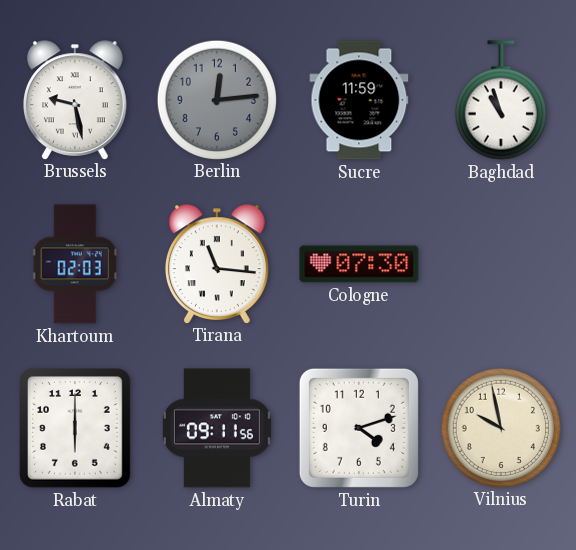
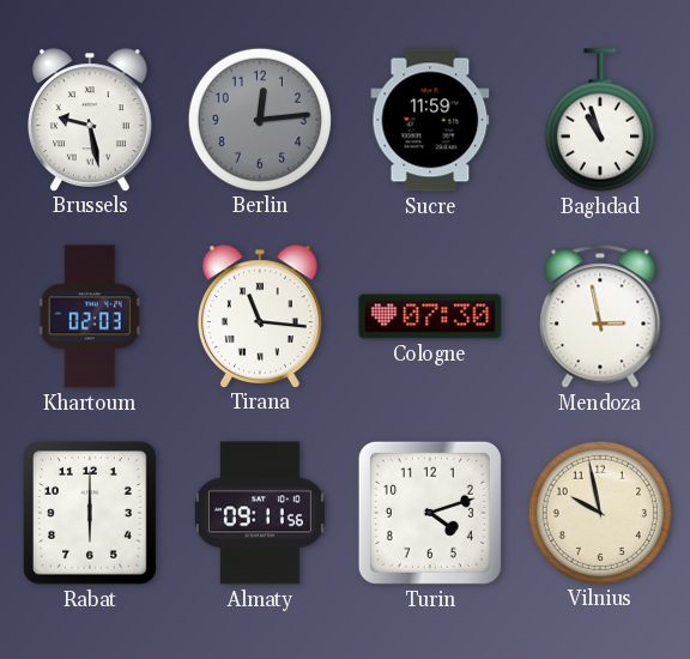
Mendoza: none -> 2:58
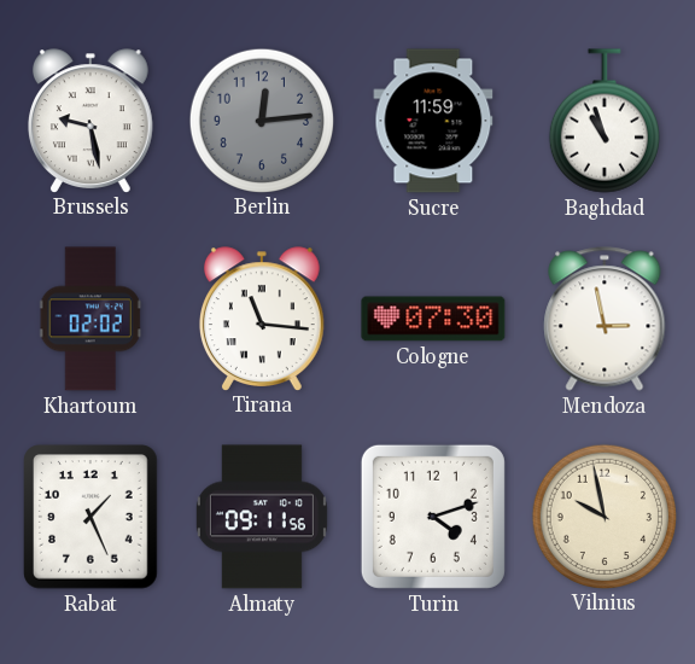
Khartoum: 02:03 -> 02:02
Rabat: 6:00 -> 1:26
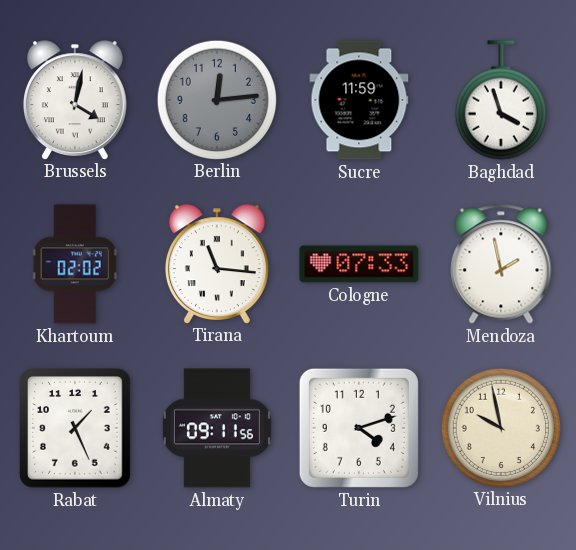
Brussels: 9:28 -> 4:02
Baghdad: 10:57 -> 3:57
Cologne: 07:30 -> 07:33
Mendoza: 2:58 -> 1:58
